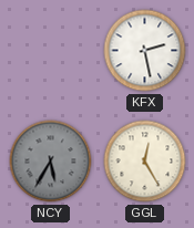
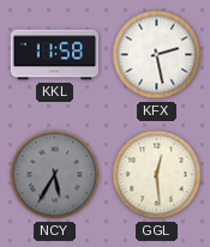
KKL: none -> 11:58
GGL: 12:25 -> 12:29
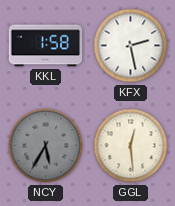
KKL: 11:58 -> 1:58
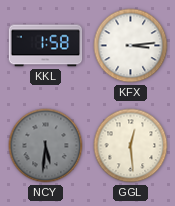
KFX: 2:28 -> 3:14
NCY: 5:35 -> 5:31
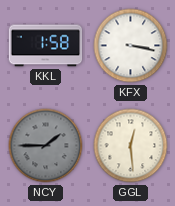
KFX: 3:14 -> 3:17
NCY: 5:31 -> 1:45
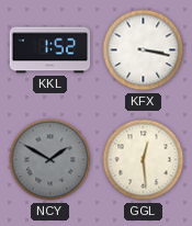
KKL: 1:58 -> 1:52
NCY: 1:45 -> 1:50
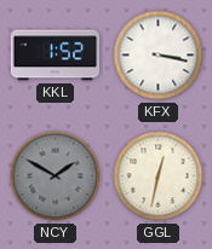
GGL: 12:29 -> 12:32
